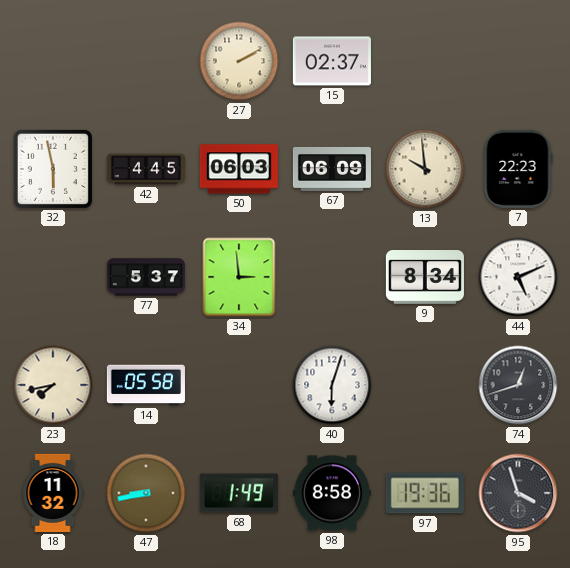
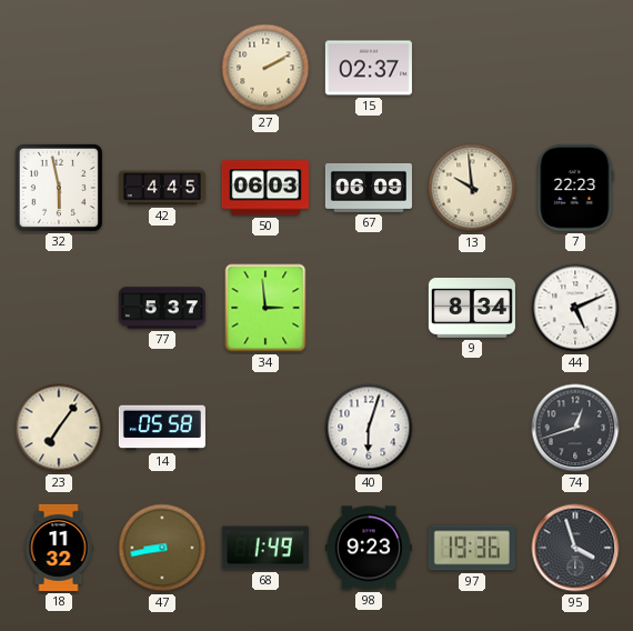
23: 7:43 -> 7:06
98: 8:58 -> 9:23
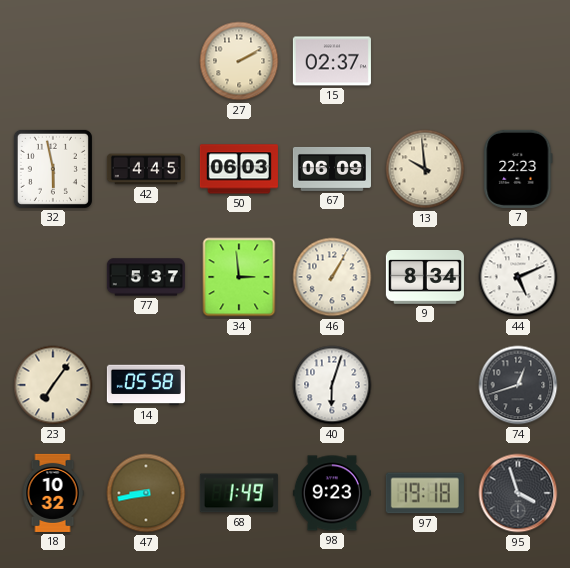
46: none -> 1:05
18: 11:32 -> 10:32
97: 19:36 -> 19:18
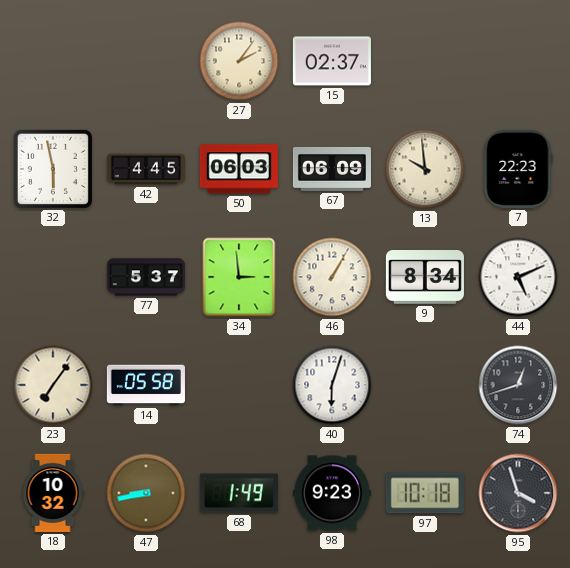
27: 2:10 -> 2:06
97: 19:18 -> 10:18
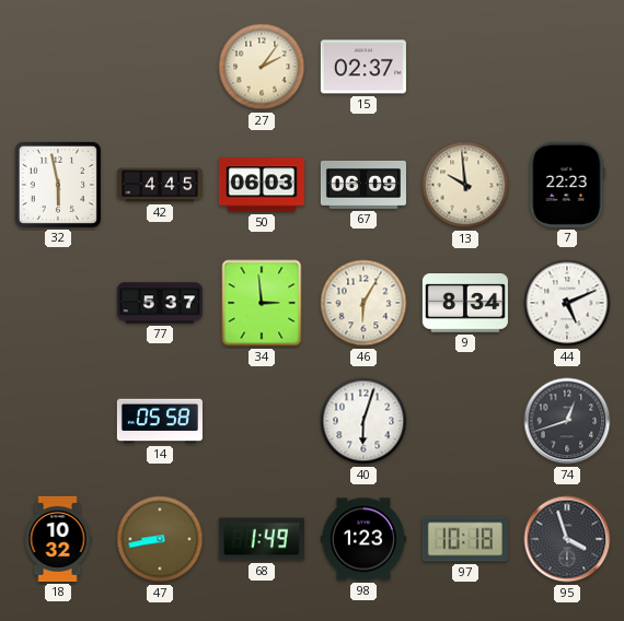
46: 1:05 -> 6:05
23: 7:06 -> none
98: 9:23 -> 1:23
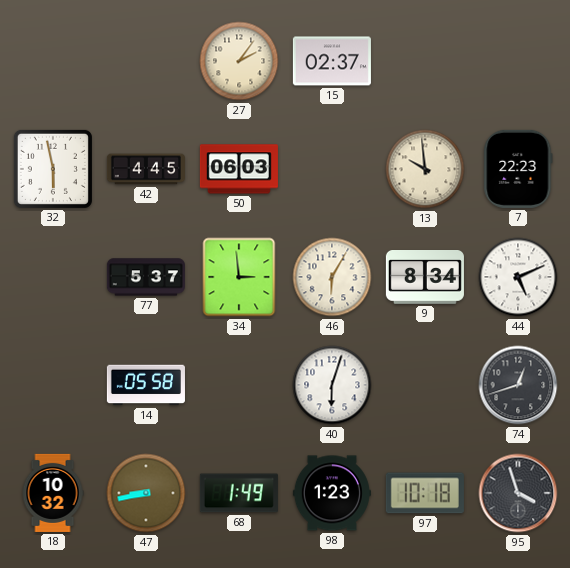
67: 06:09 -> none
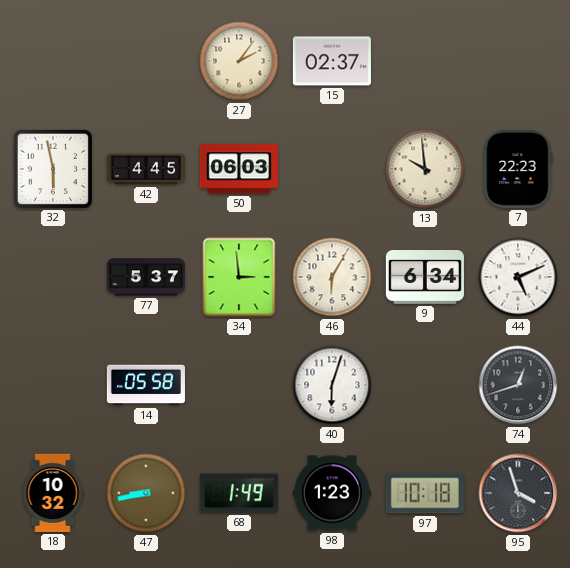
9: 8:34 -> 6:34
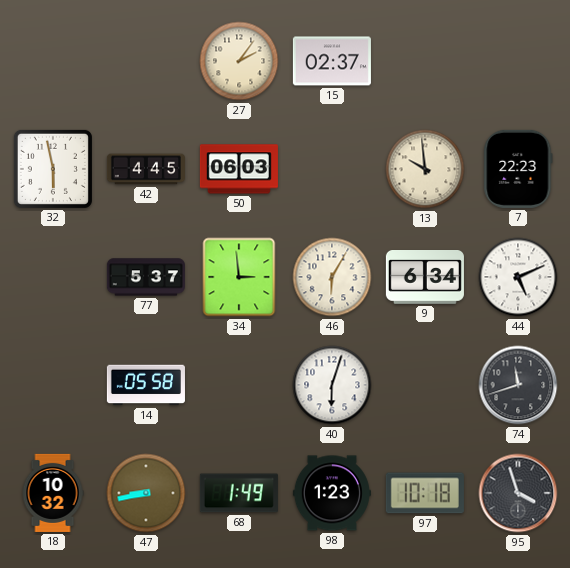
74: 12:42 -> 11:42
